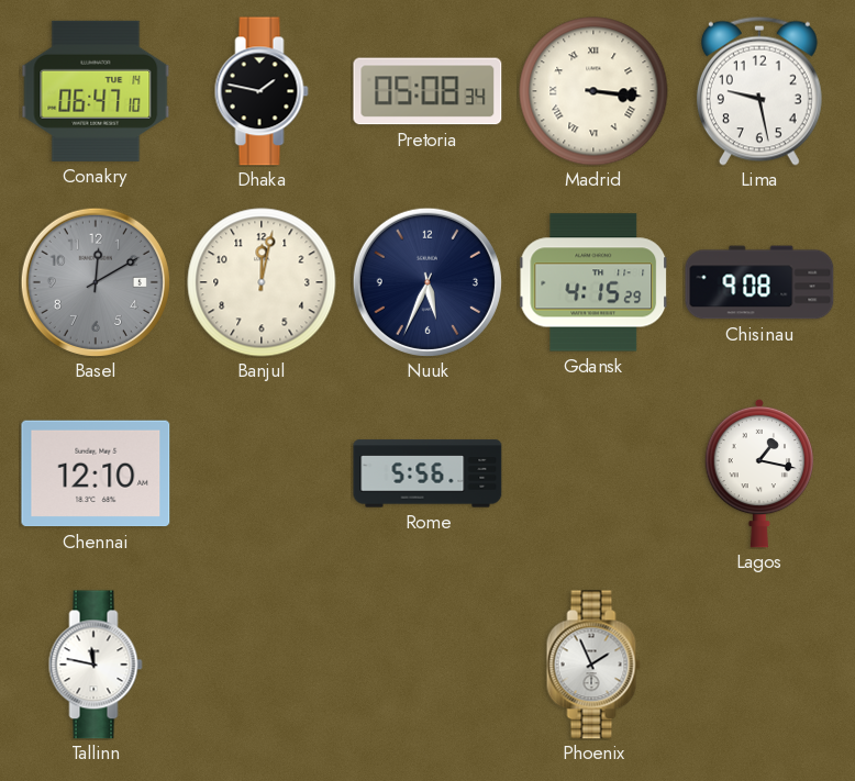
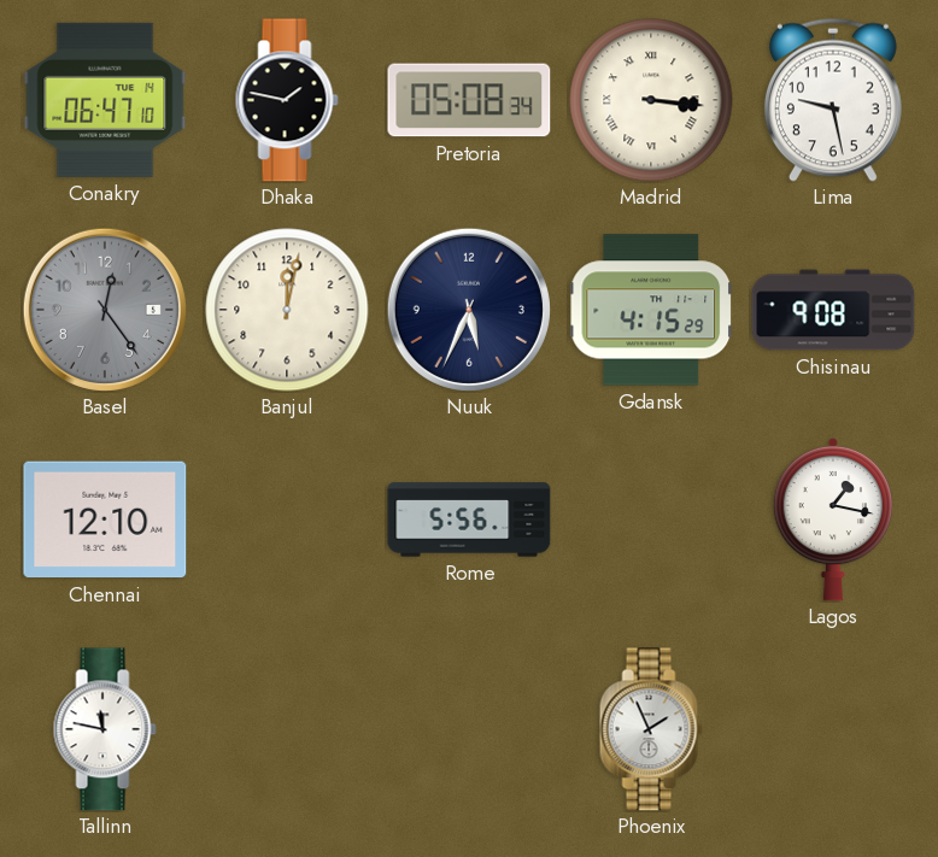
Basel: 12:10 -> 12:24
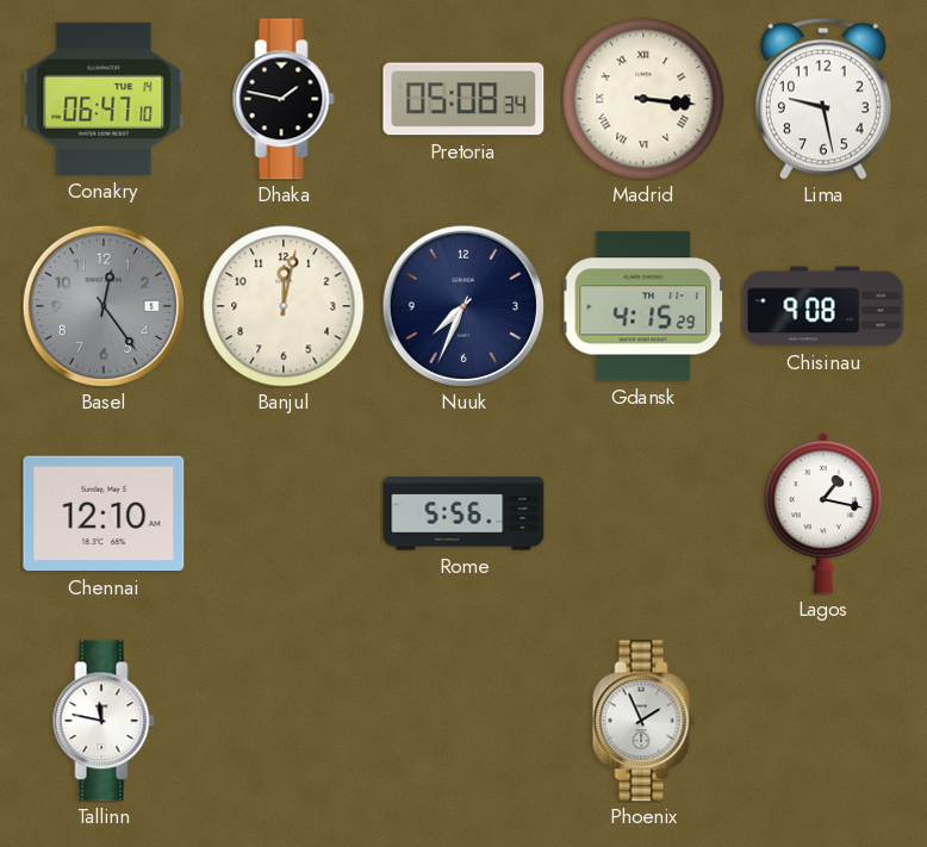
Nuuk: 5:34 -> 7:34
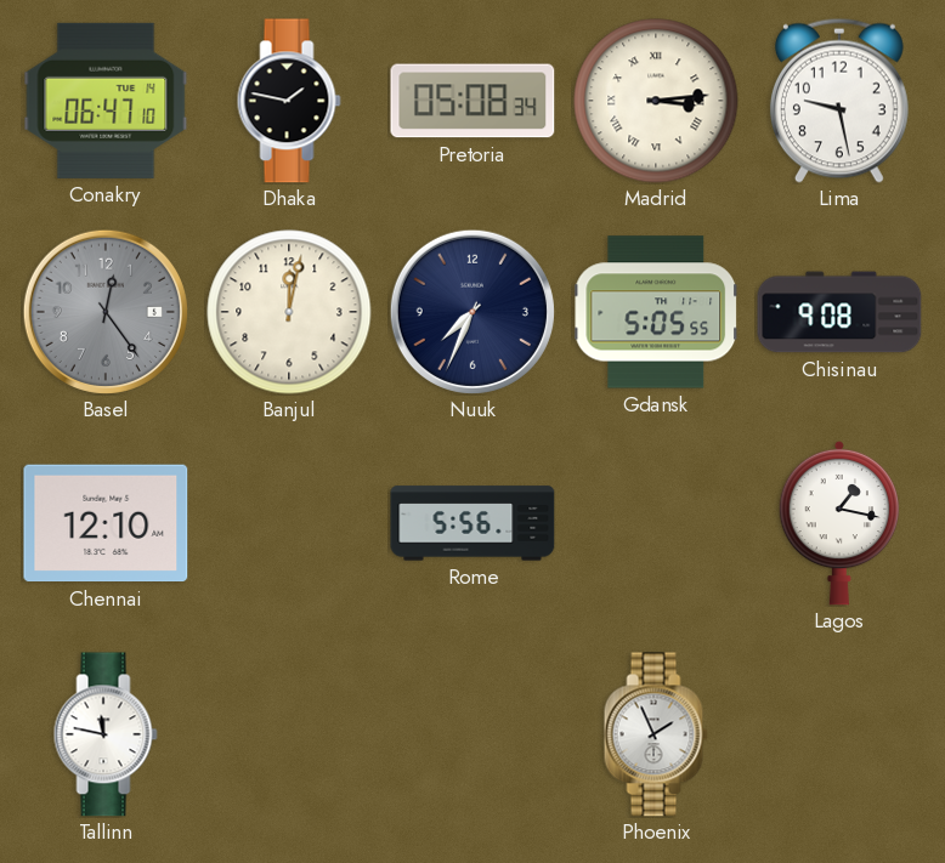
Madrid: 3:16 -> 3:14
Gdansk: 4:15 -> 5:05
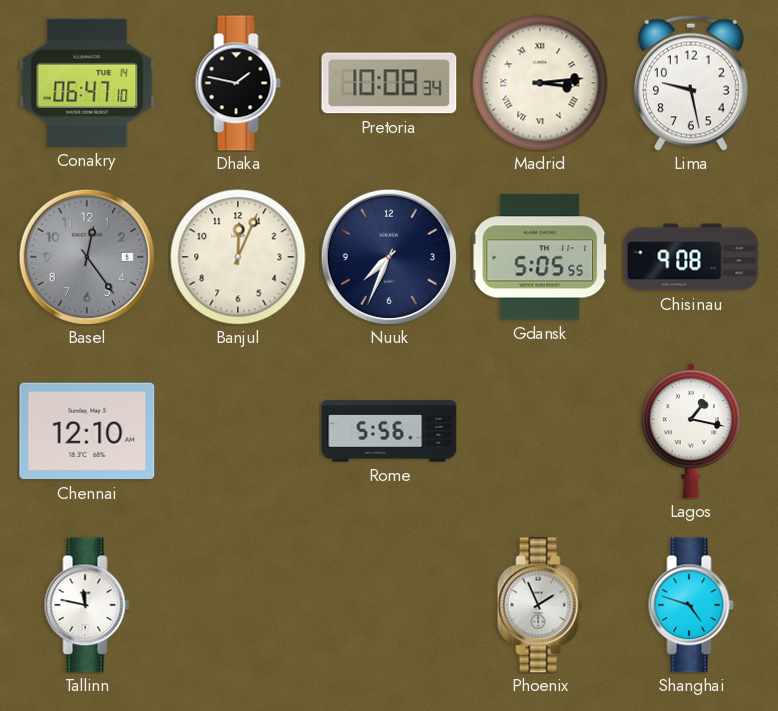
Pretoria: 05:08 -> 10:08
Banjul: 12:02 -> 12:04
Shanghai: none -> 4:48
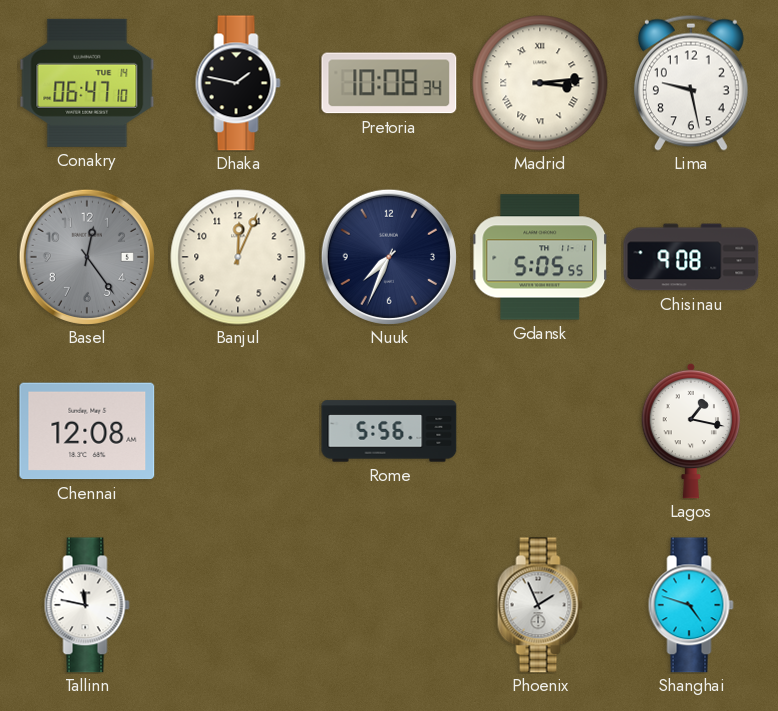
Chennai: 12:10 -> 12:08
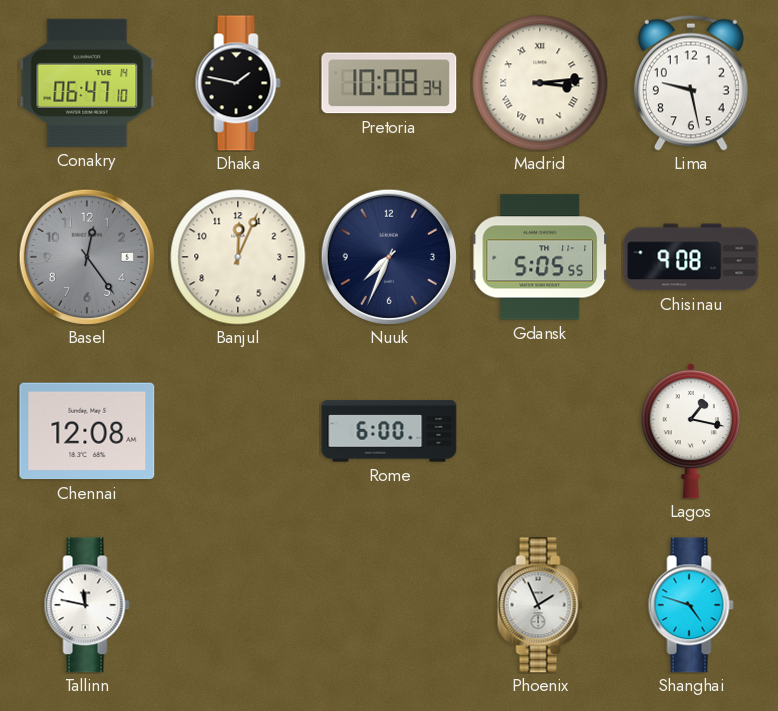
Rome: 5:56 -> 6:00
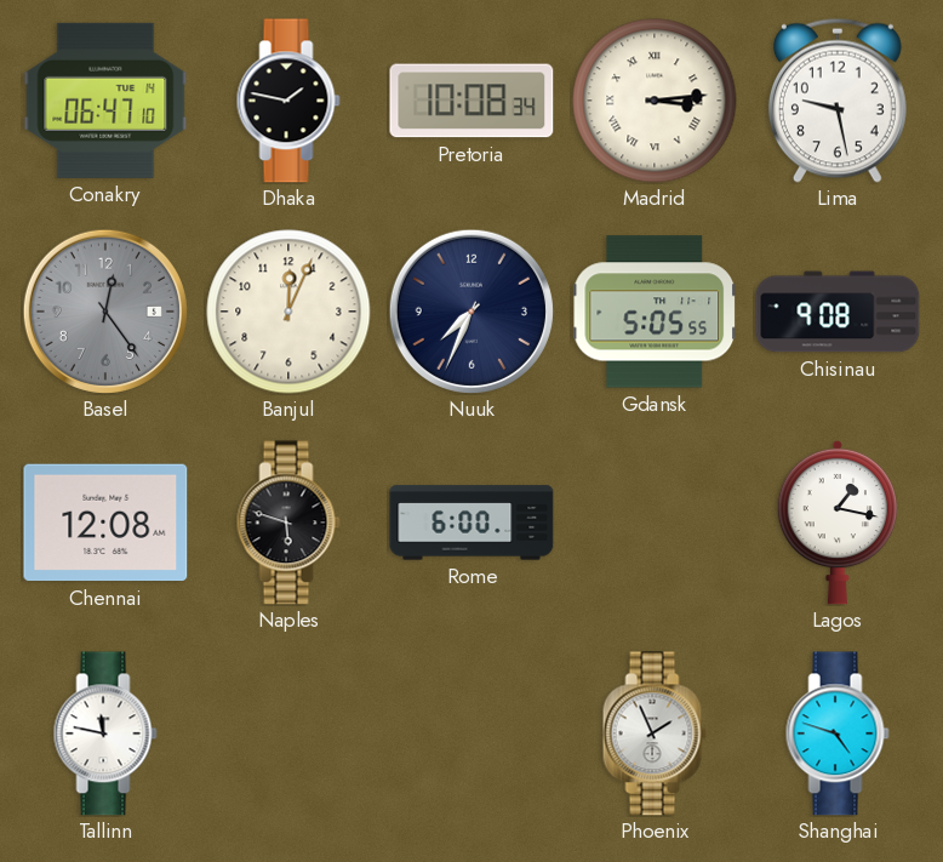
Naples: none -> 5:48
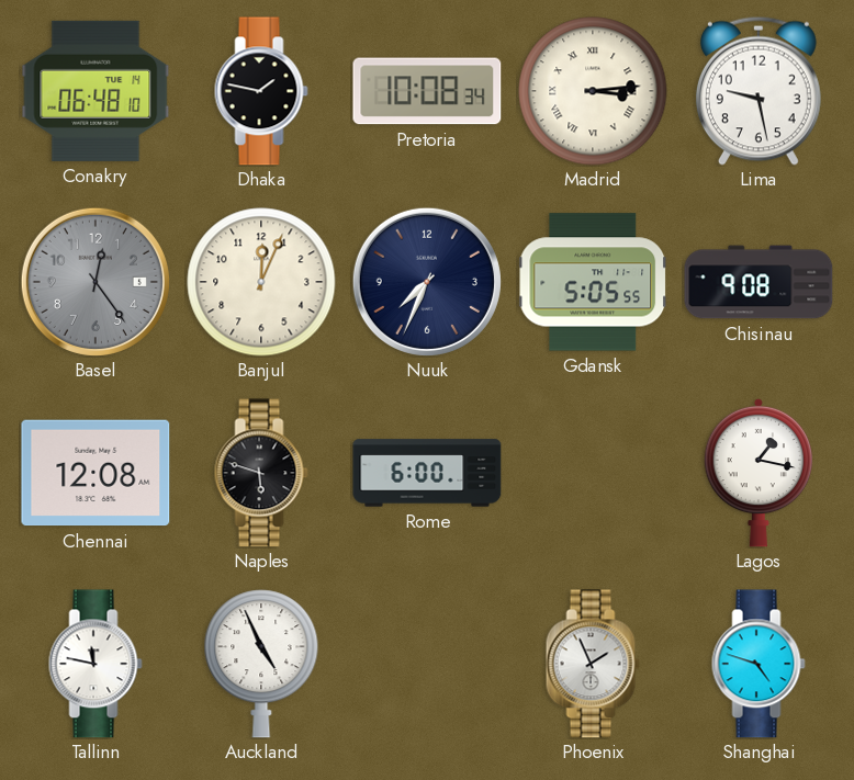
Conakry: 06:47 -> 06:48
Auckland: none -> 4:56
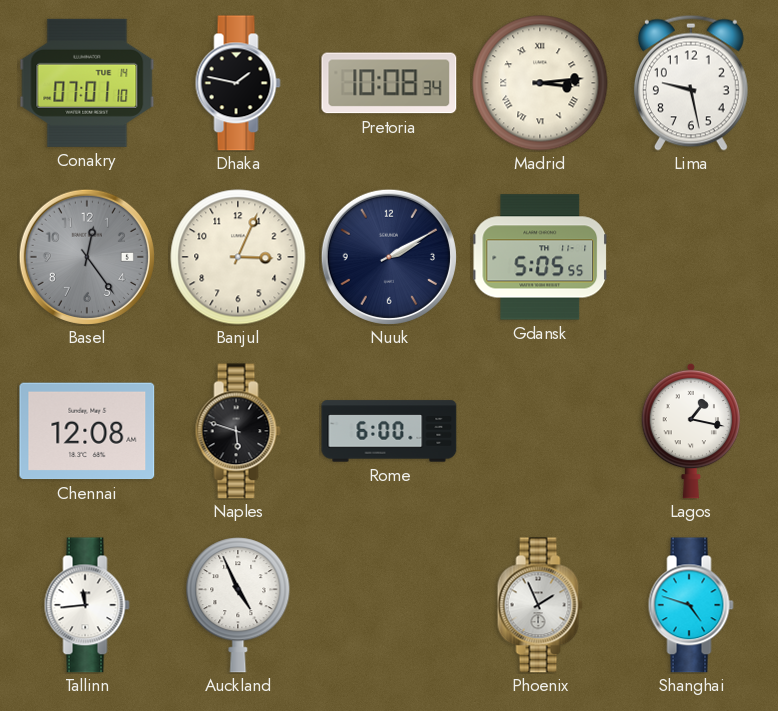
Conakry: 06:48 -> 07:01
Banjul: 12:04 -> 3:04
Nuuk: 7:34 -> 2:10
Chisinau: 9:08 -> none
Tallinn: 11:47 -> 11:44
